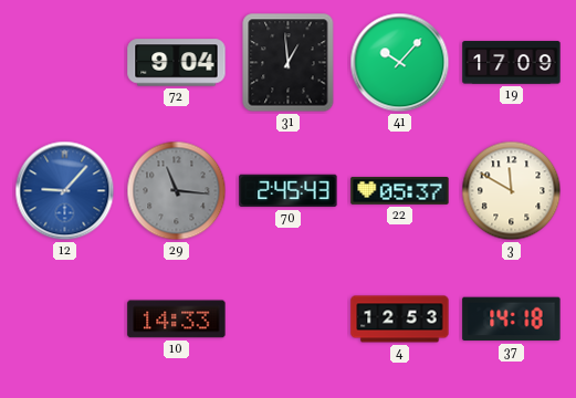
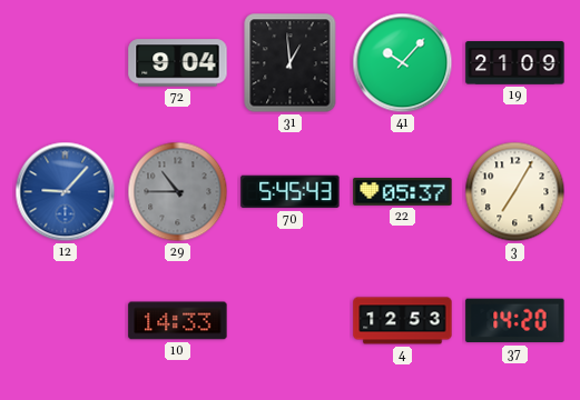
19: 17:09 -> 21:09
29: 11:16 -> 10:45
70: 2:45 -> 5:45
3: 11:50 -> 7:05
37: 14:18 -> 14:20
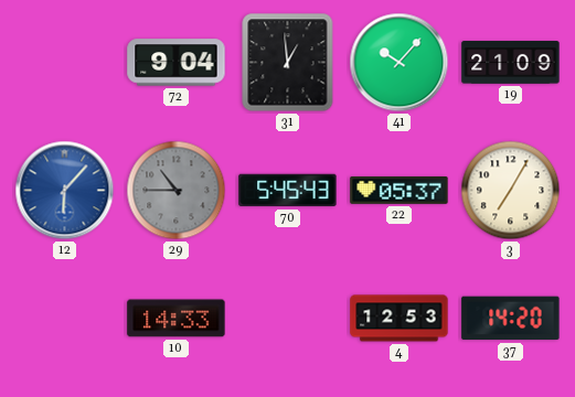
12: 9:07 -> 6:07
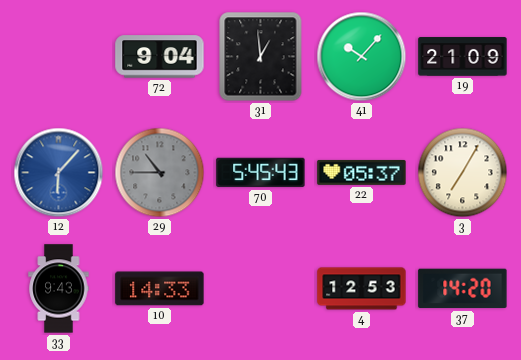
33: none -> 9:43
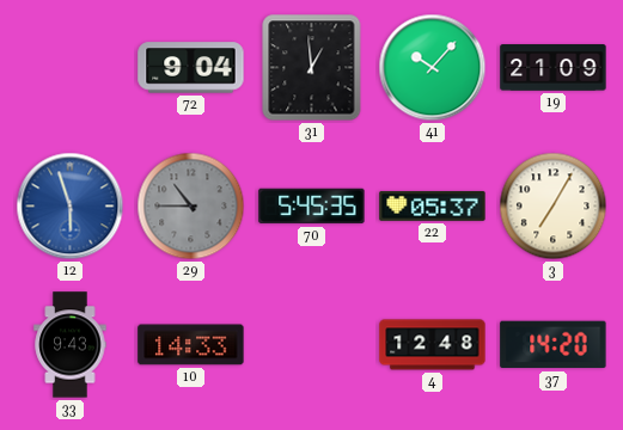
12: 6:07 -> 5:57
70: 5:45:43 -> 5:45:35
4: 12:53 -> 12:48
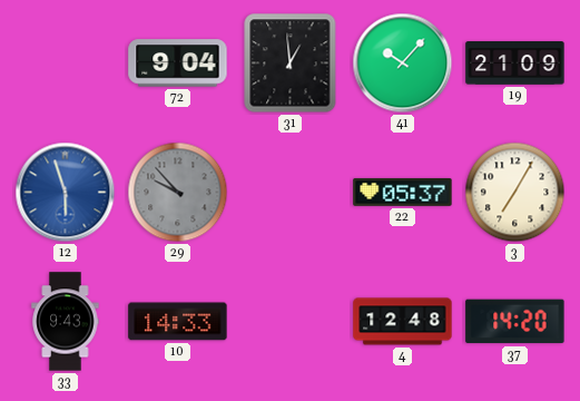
29: 10:45 -> 9:53
70: 5:45 -> none
